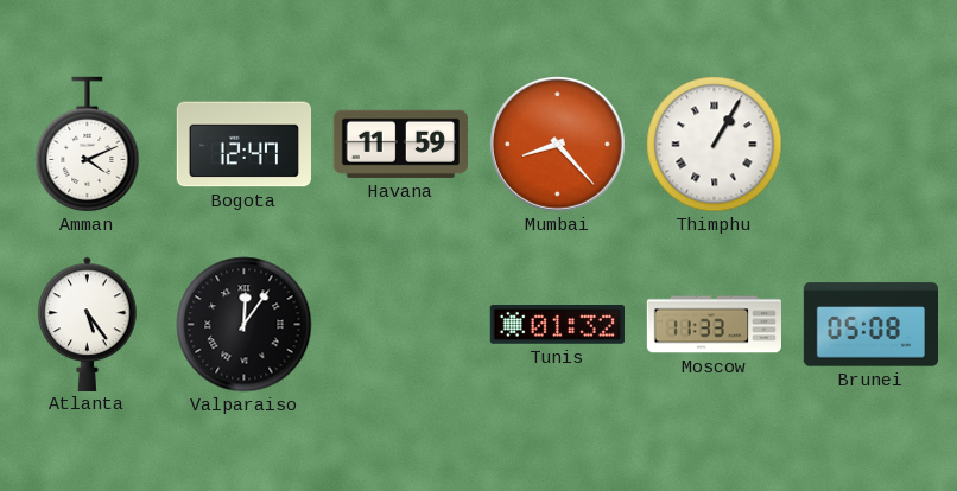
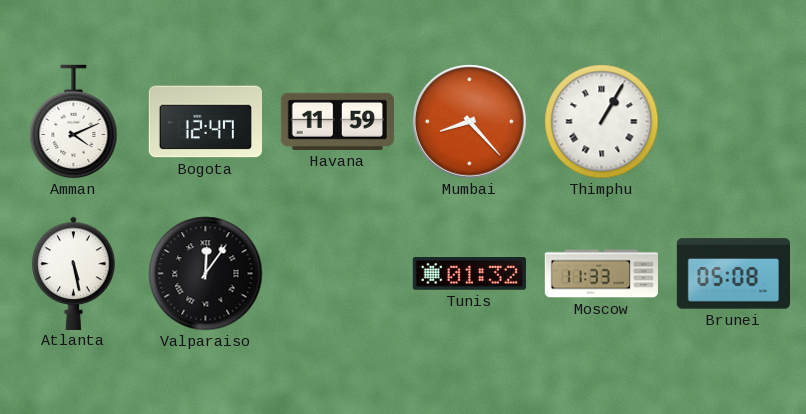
Atlanta: 5:24 -> 5:28
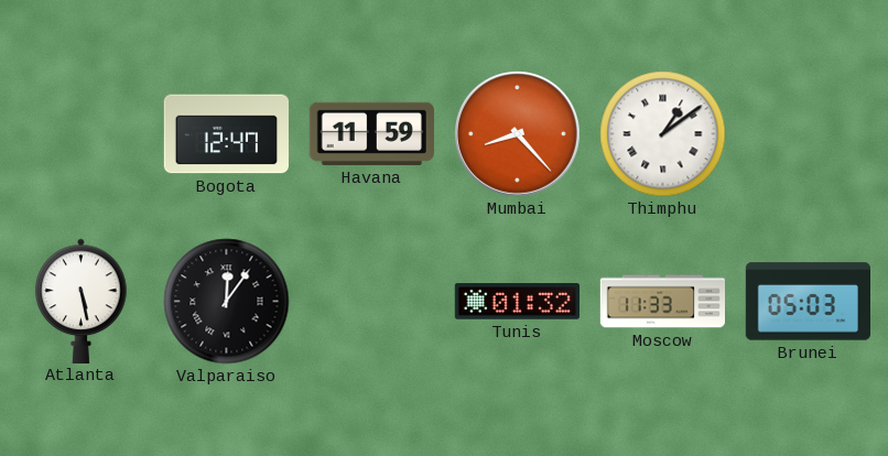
Amman: 4:11 -> none
Thimphu: 1:05 -> 1:09
Brunei: 05:08 -> 05:03
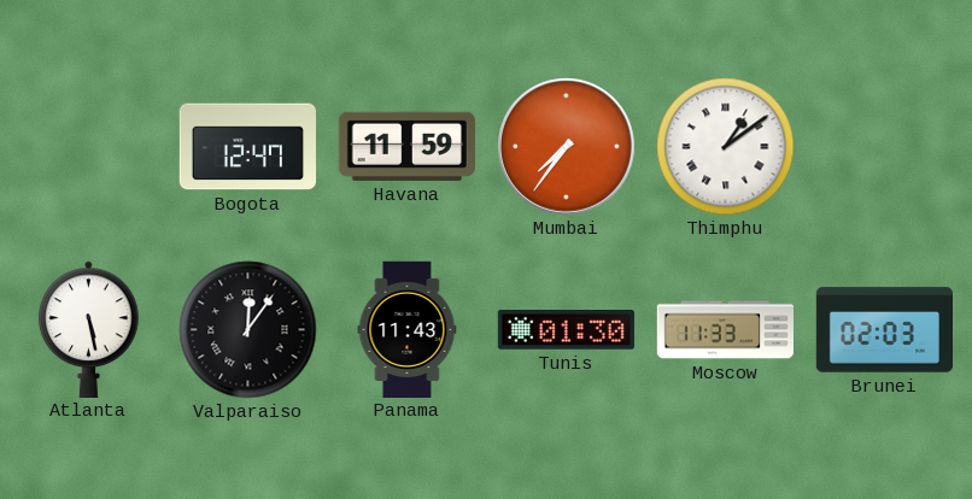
Mumbai: 8:23 -> 7:36
Panama: none -> 11:43
Tunis: 01:32 -> 01:30
Brunei: 05:03 -> 02:03
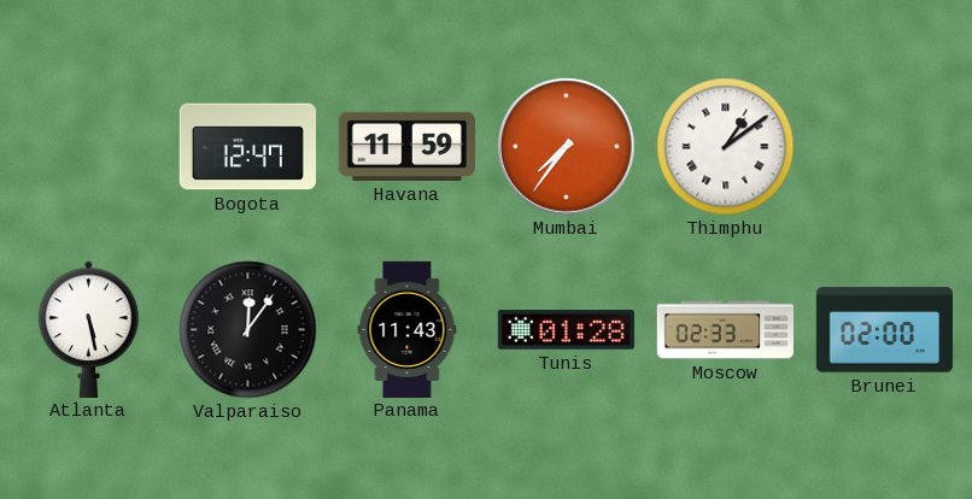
Tunis: 01:30 -> 01:28
Moscow: 11:33 -> 02:33
Brunei: 02:03 -> 02:00
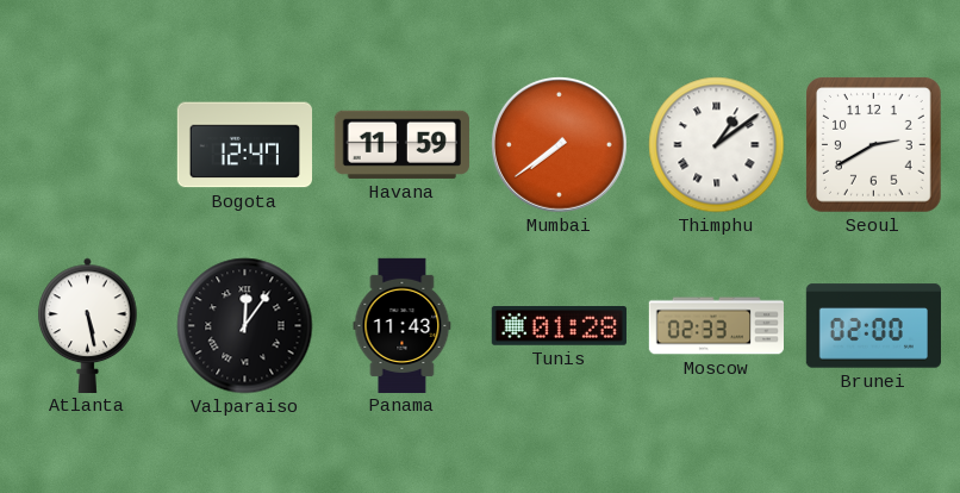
Mumbai: 7:36 -> 7:39
Seoul: none -> 2:40
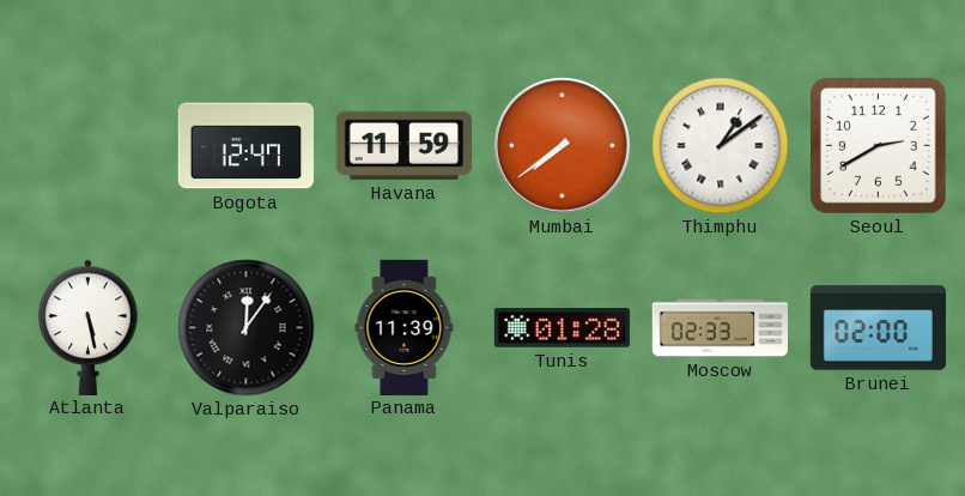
Panama: 11:43 -> 11:39
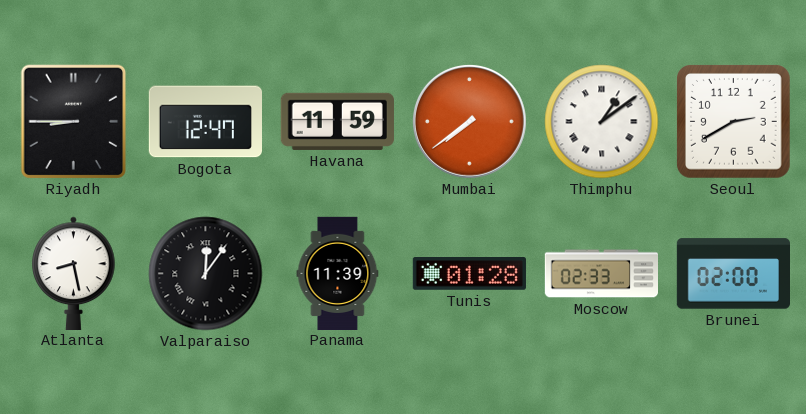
Riyadh: none -> 8:45
Atlanta: 5:28 -> 8:28
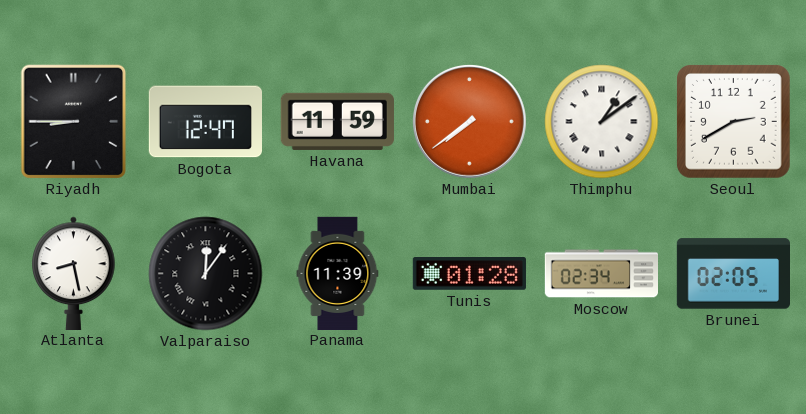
Moscow: 02:33 -> 02:34
Brunei: 02:00 -> 02:05
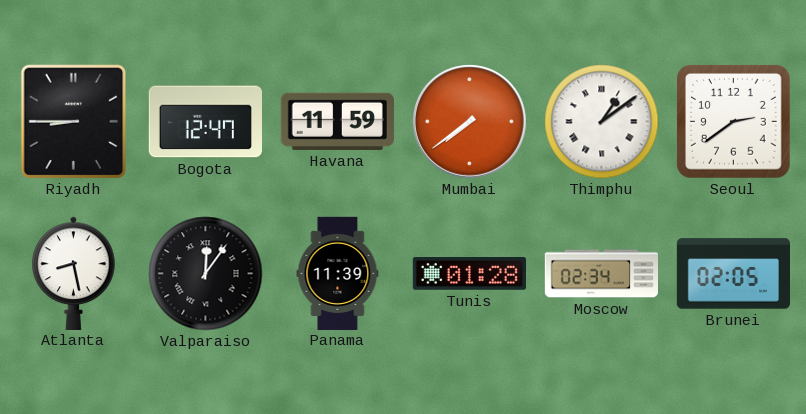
Seoul: 2:40 -> 2:39
